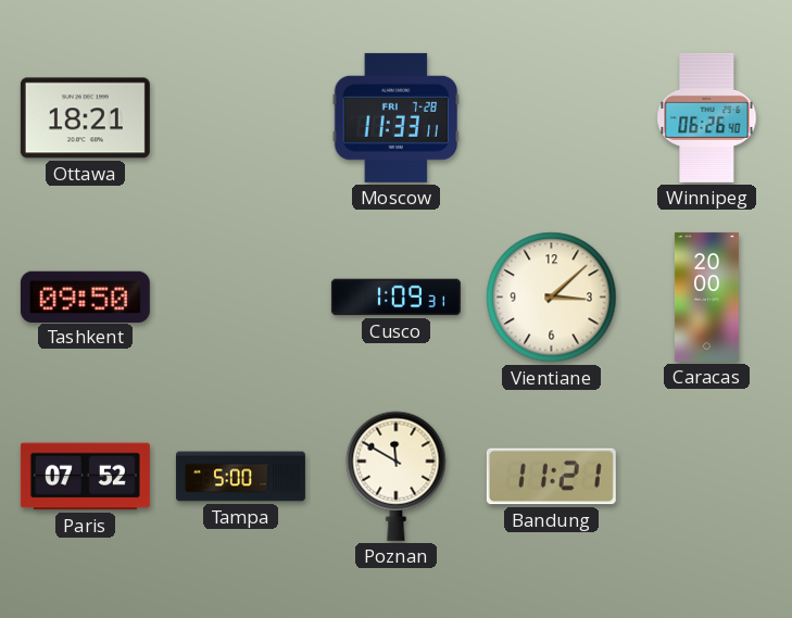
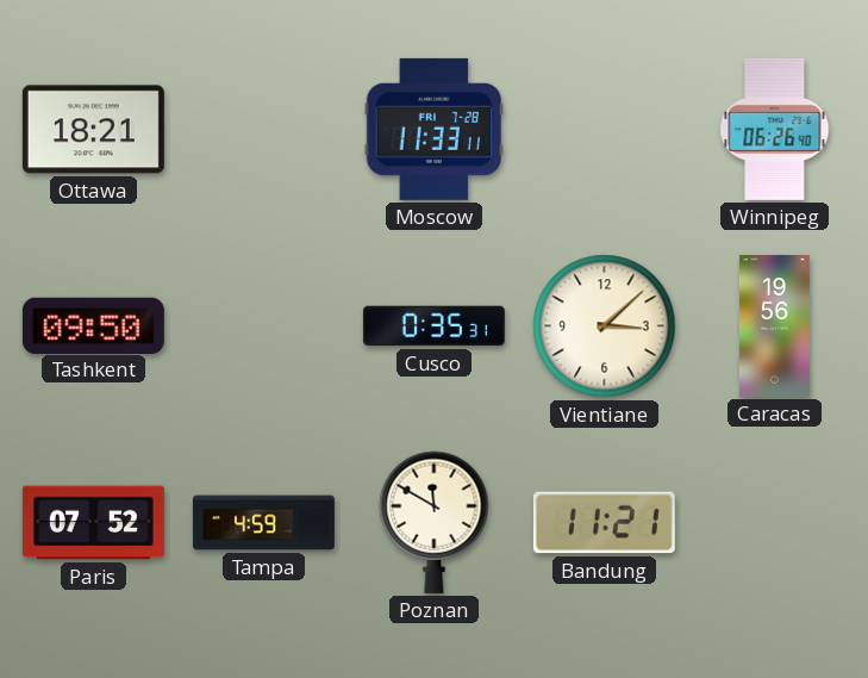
Cusco: 1:09 -> 0:35
Caracas: 20:00 -> 19:56
Tampa: 5:00 -> 4:59
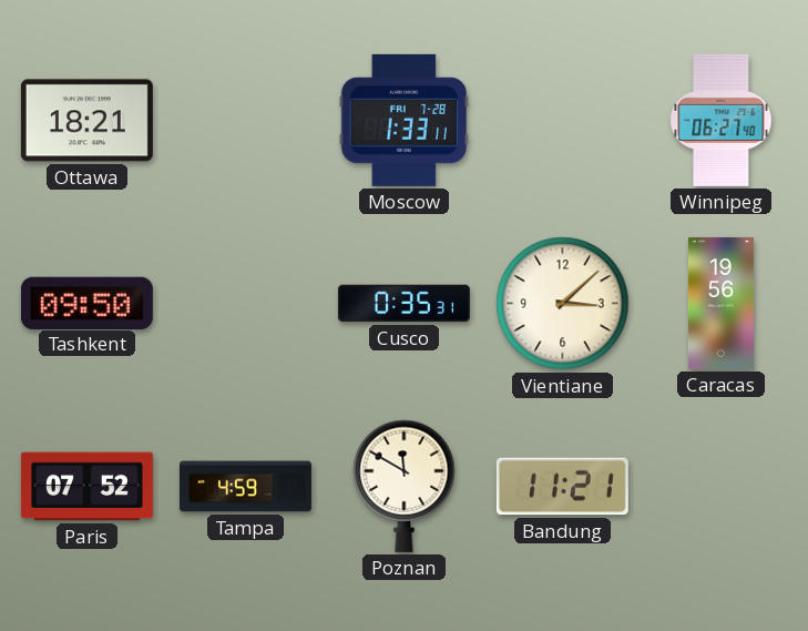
Moscow: 11:33 -> 1:33
Winnipeg: 06:26 -> 06:27
